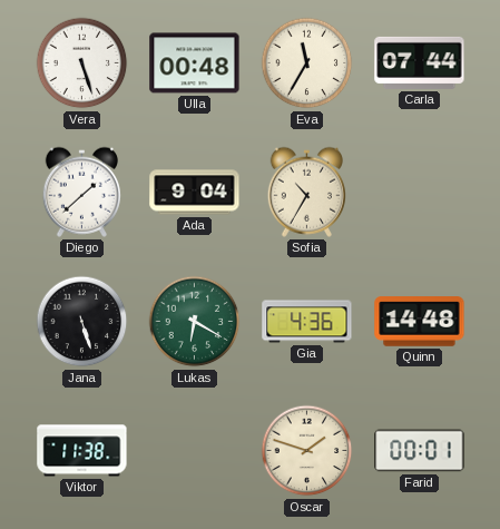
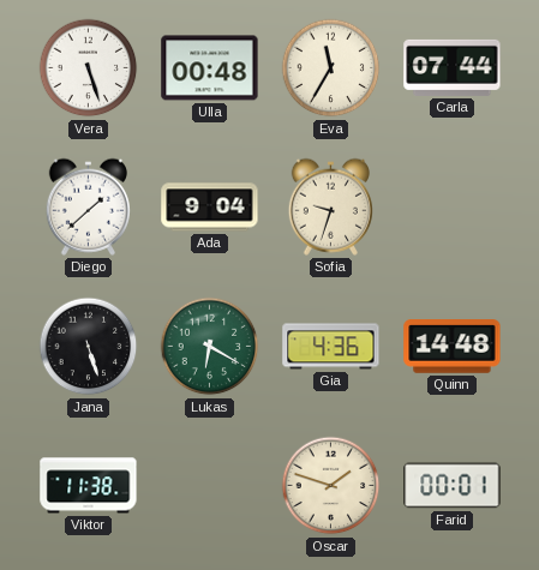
Sofia: 10:35 -> 9:33
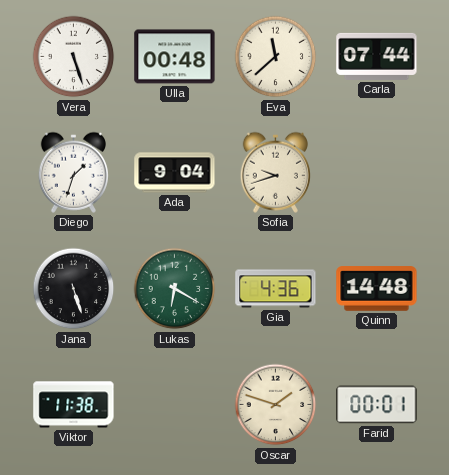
Eva: 11:35 -> 11:38
Diego: 1:38 -> 1:33
Sofia: 9:33 -> 9:42
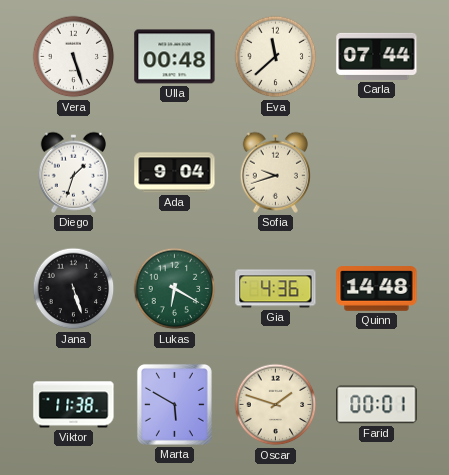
Marta: none -> 5:50
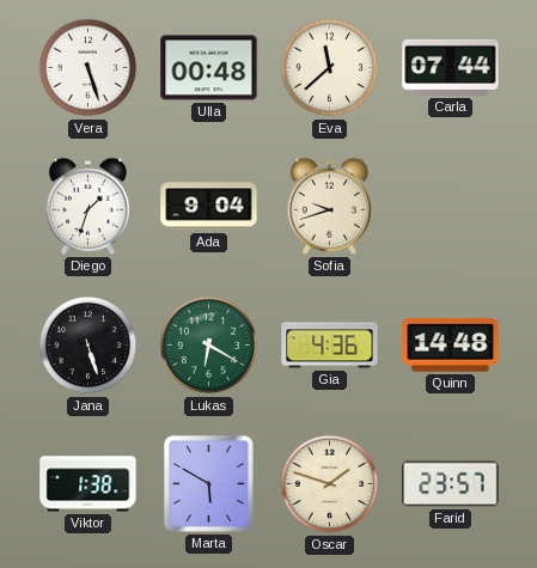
Viktor: 11:38 -> 1:38
Farid: 00:01 -> 23:57
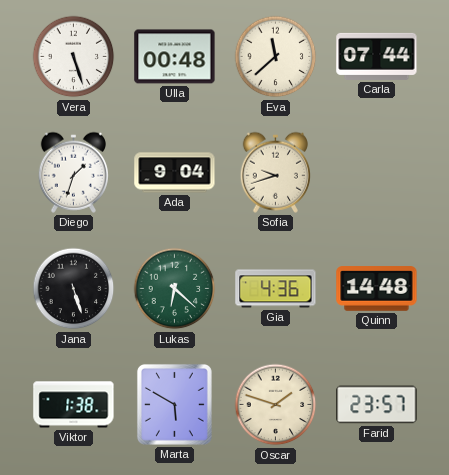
Lukas: 6:20 -> 6:22
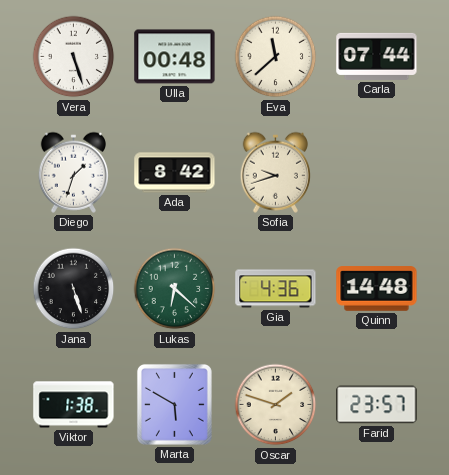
Ada: 9:04 -> 8:42
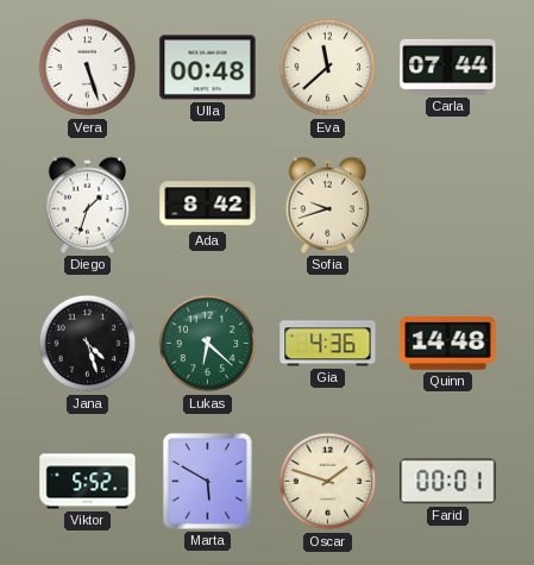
Jana: 5:27 -> 4:27
Viktor: 1:38 -> 5:52
Farid: 23:57 -> 00:01
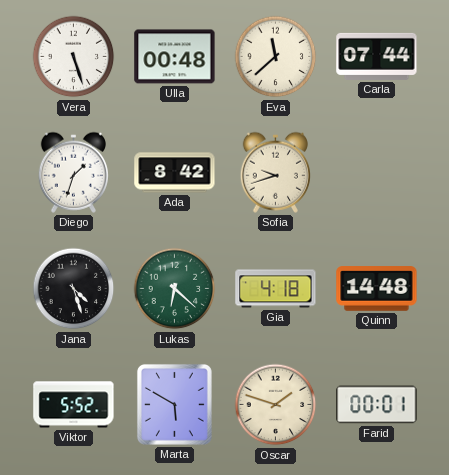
Gia: 4:36 -> 4:18
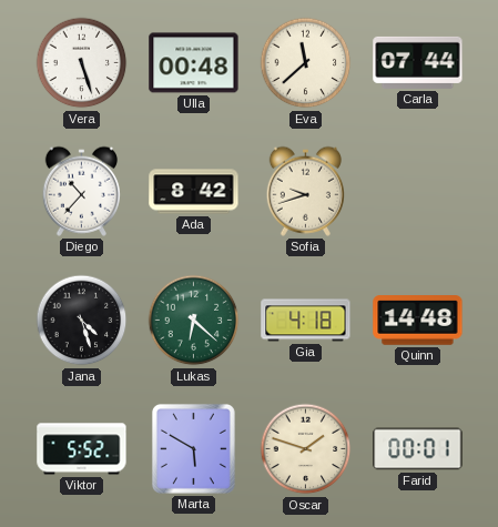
Diego: 1:33 -> 10:37
